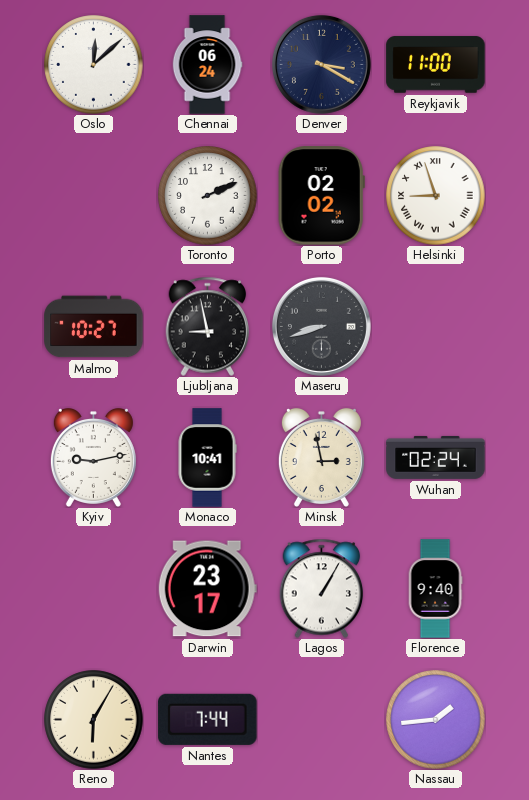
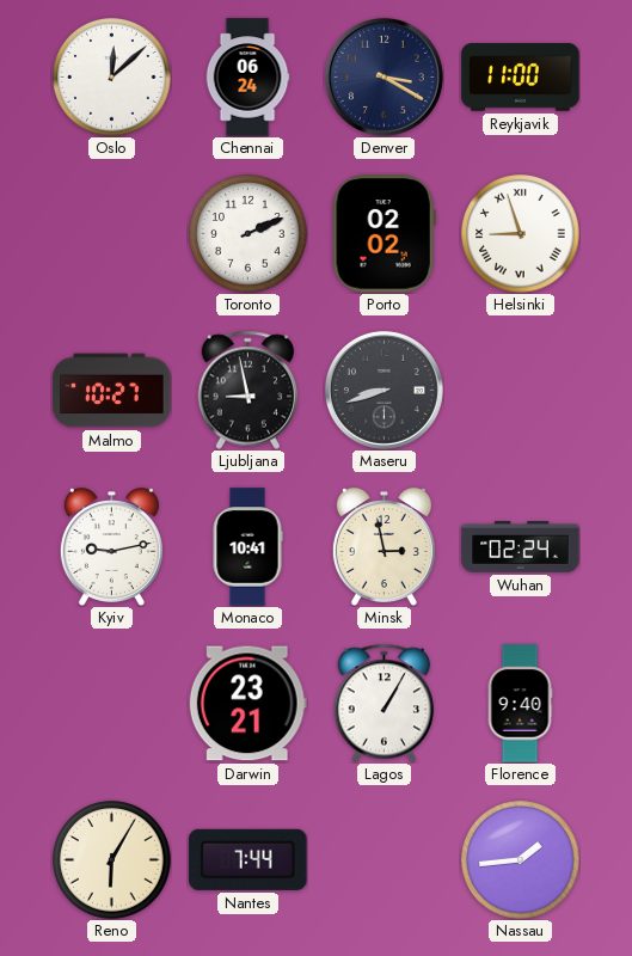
Darwin: 23:17 -> 23:21
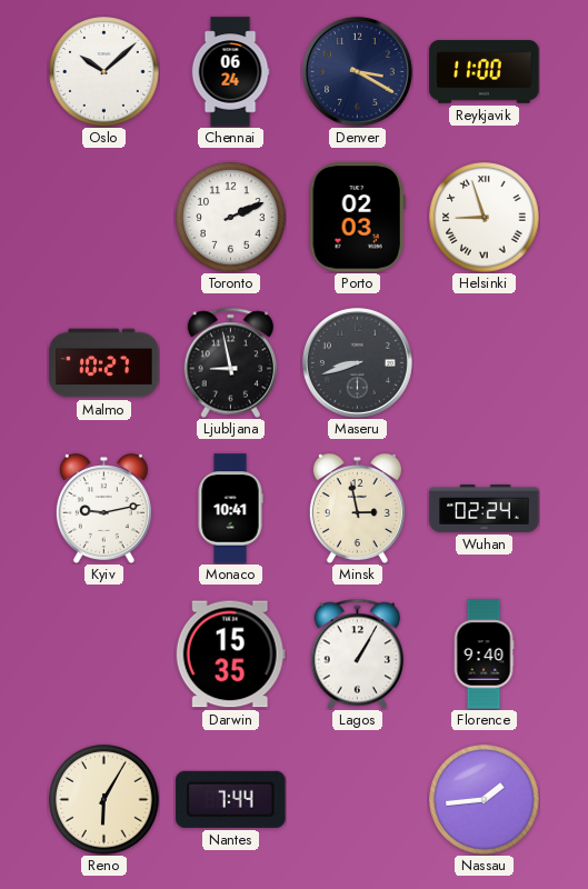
Oslo: 12:08 -> 10:08
Porto: 02:02 -> 02:03
Darwin: 23:21 -> 15:35
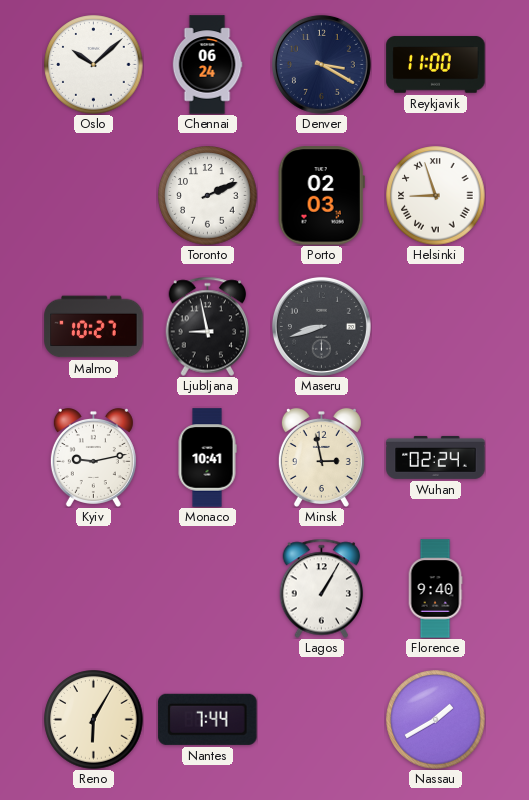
Darwin: 15:35 -> none
Nassau: 1:44 -> 1:40
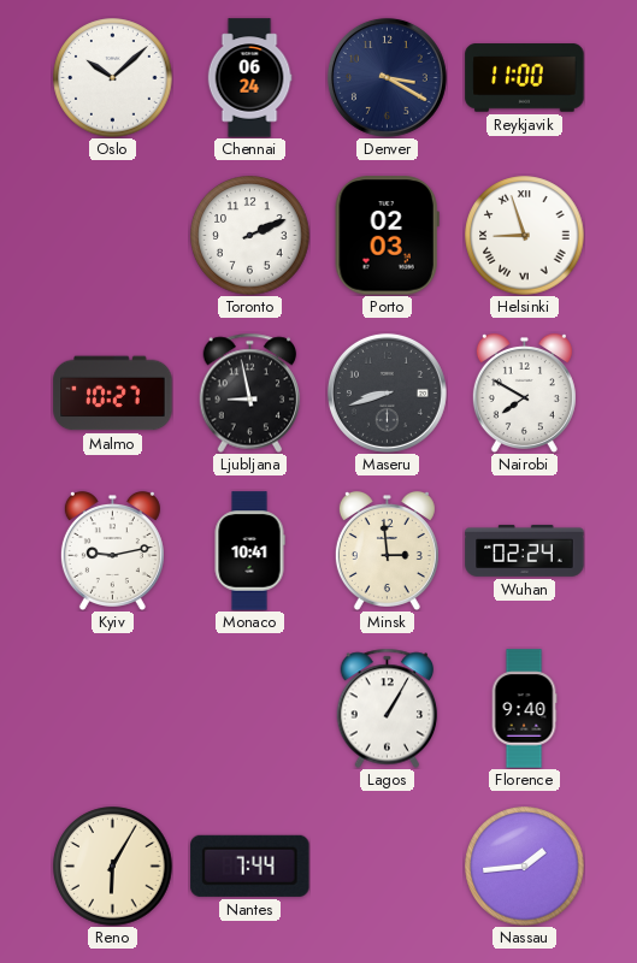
Nairobi: none -> 7:50
Minsk: 2:58 -> 2:59
Nassau: 1:40 -> 1:44
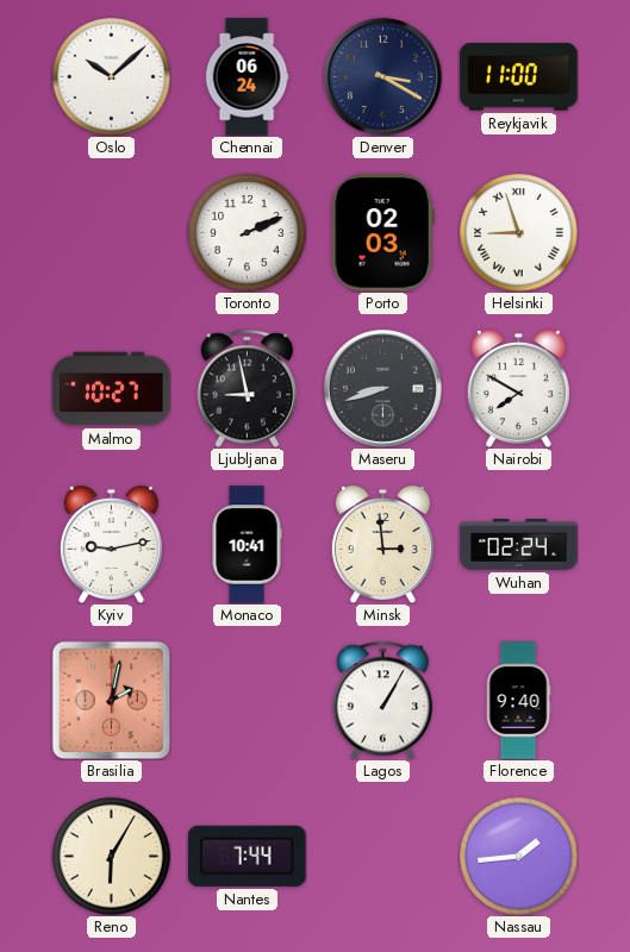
Brasilia: none -> 2:02
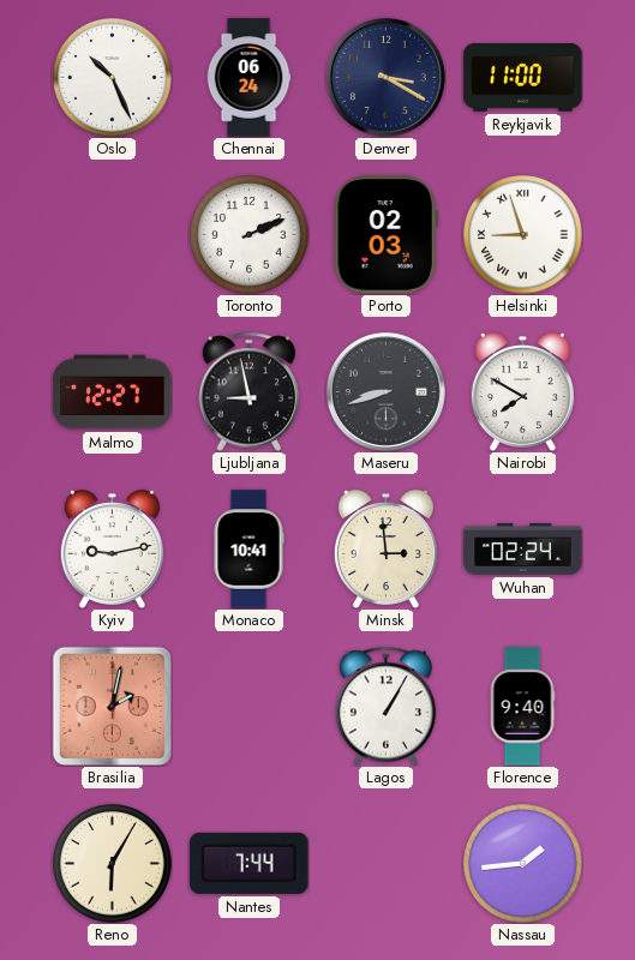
Oslo: 10:08 -> 10:26
Malmo: 10:27 -> 12:27
